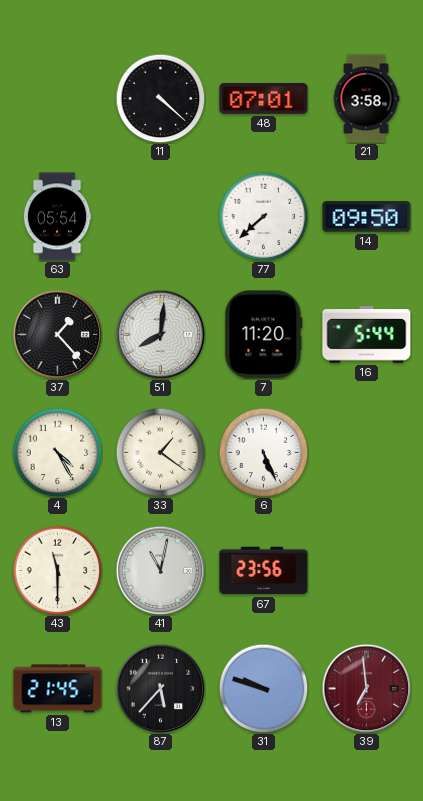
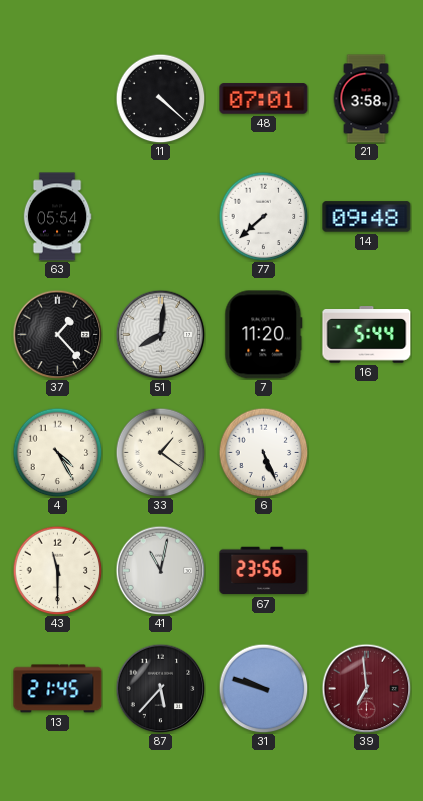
14: 09:50 -> 09:48
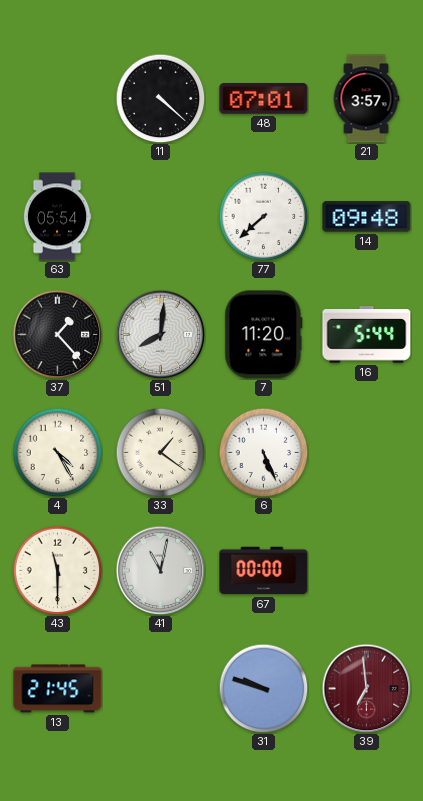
21: 3:58 -> 3:57
67: 23:56 -> 00:00
87: 5:37 -> none
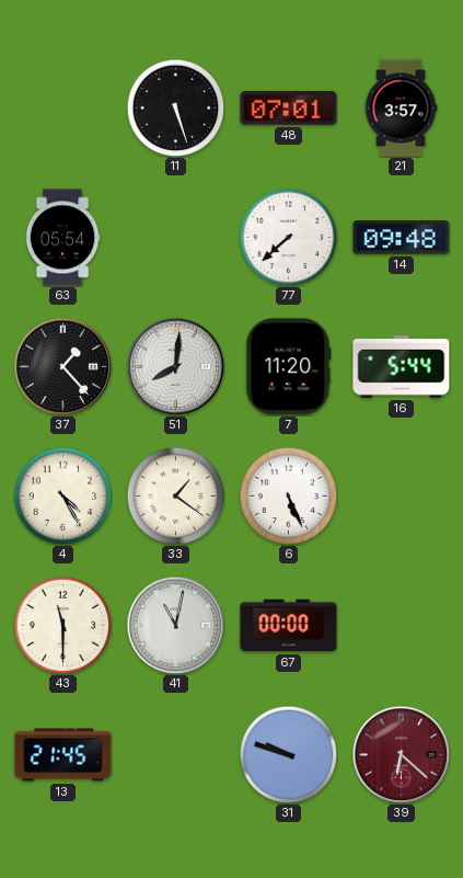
11: 4:22 -> 5:27
39: 6:59 -> 6:22
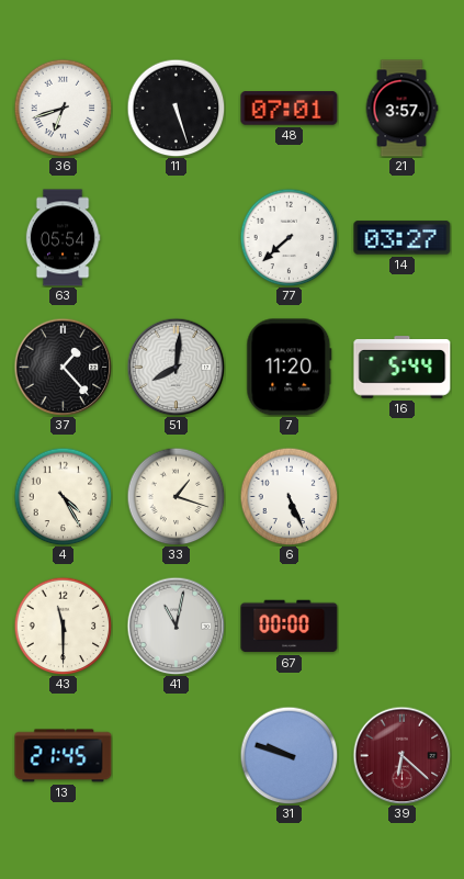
36: none -> 6:42
14: 09:48 -> 03:27
33: 1:21 -> 1:18
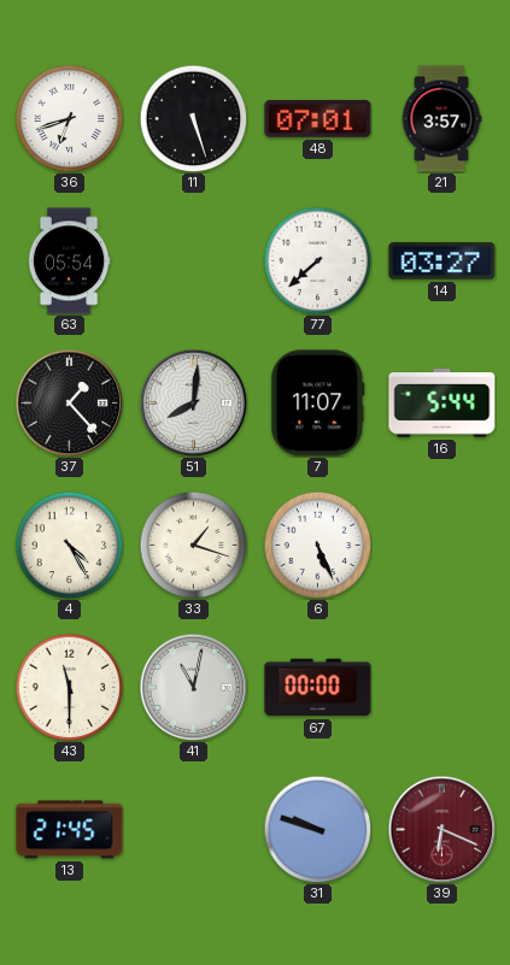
7: 11:20 -> 11:07
39: 6:22 -> 6:19
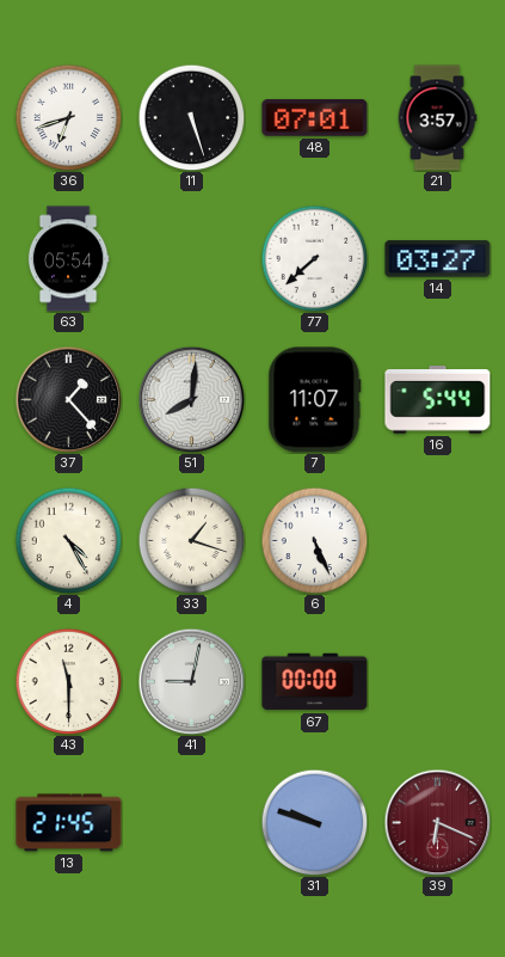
41: 11:02 -> 9:02
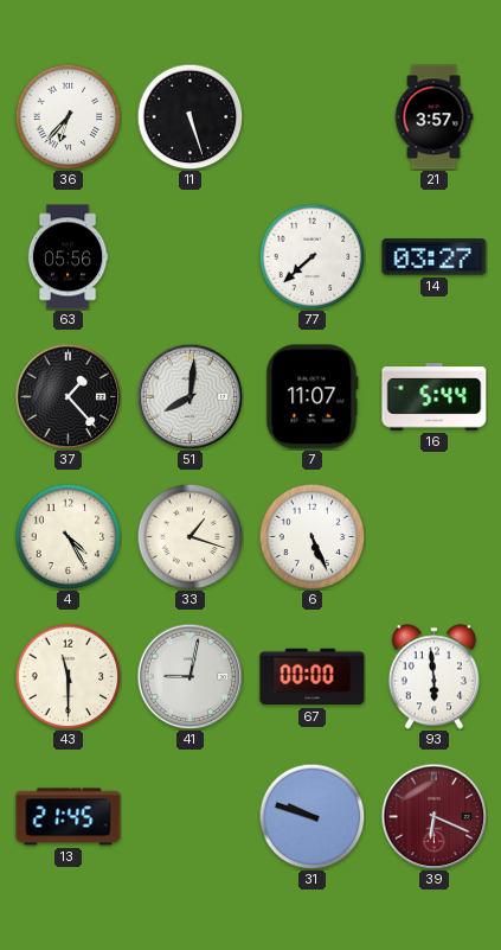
36: 6:42 -> 6:37
48: 07:01 -> none
63: 05:54 -> 05:56
93: none -> 5:59
